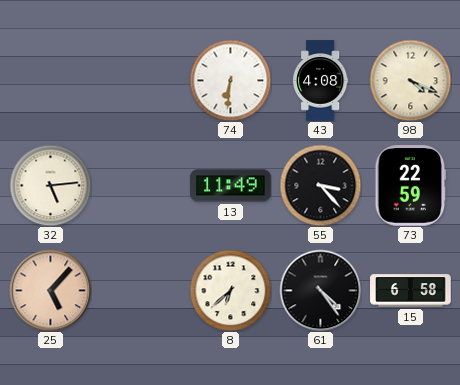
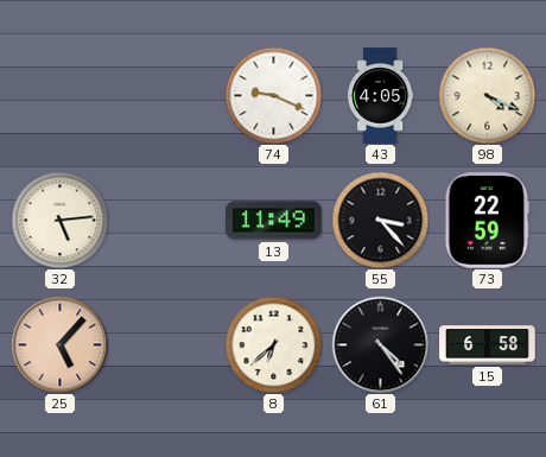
74: 6:31 -> 9:19
43: 4:08 -> 4:05
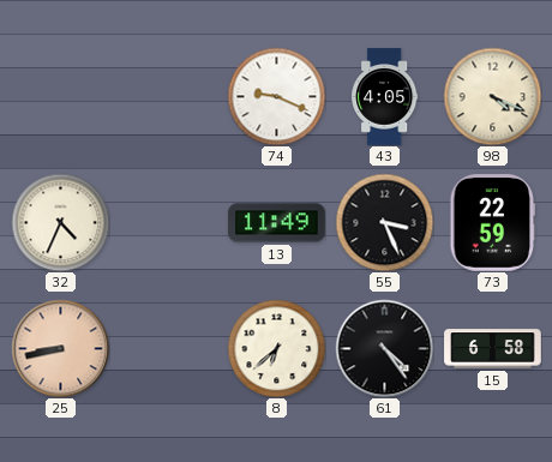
32: 5:14 -> 4:34
55: 3:23 -> 3:26
25: 5:07 -> 8:43
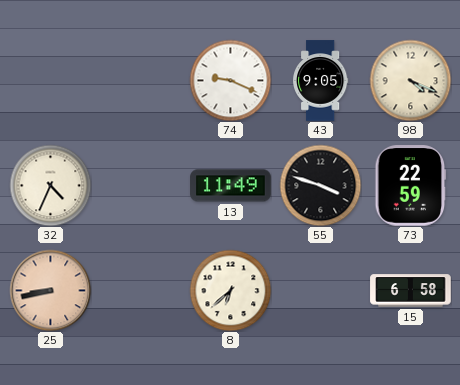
43: 4:05 -> 9:05
55: 3:26 -> 3:48
61: 4:24 -> none
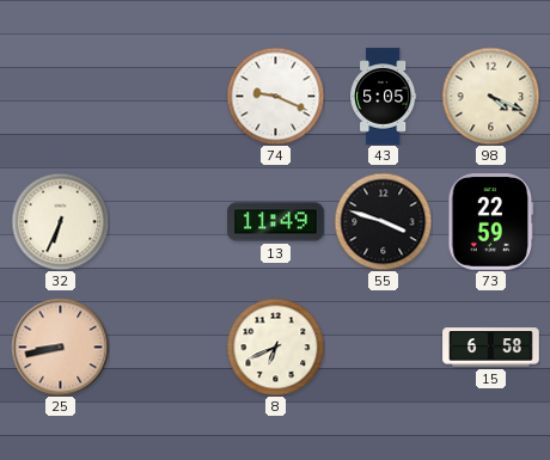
43: 9:05 -> 5:05
32: 4:34 -> 6:34
8: 6:38 -> 6:41
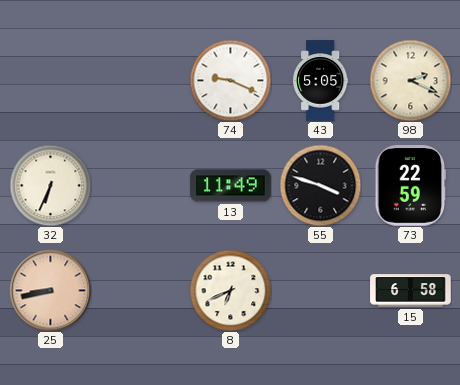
98: 4:19 -> 2:19
